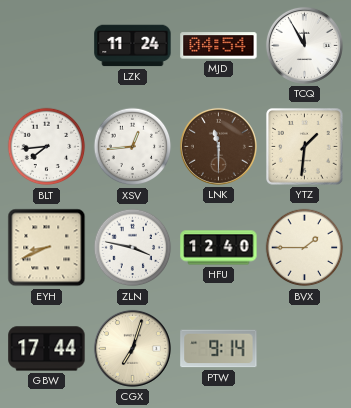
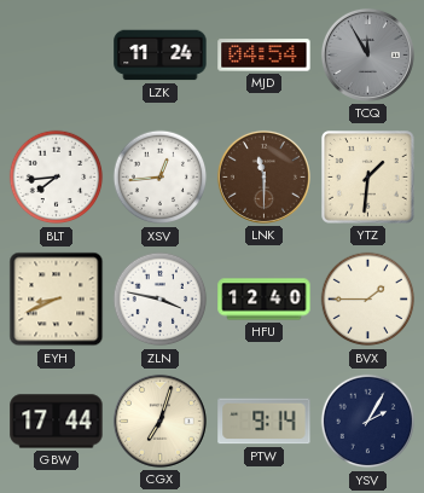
TCQ dial: white -> grey
YSV: none -> 2:05
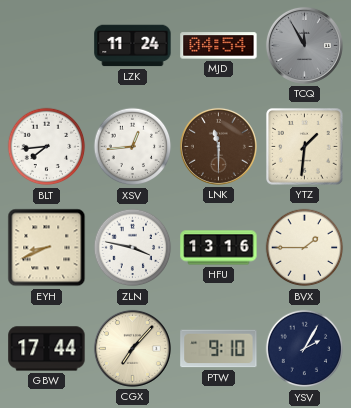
HFU: 12:40 -> 13:16
CGX: 7:03 -> 7:07
PTW: 9:14 -> 9:10
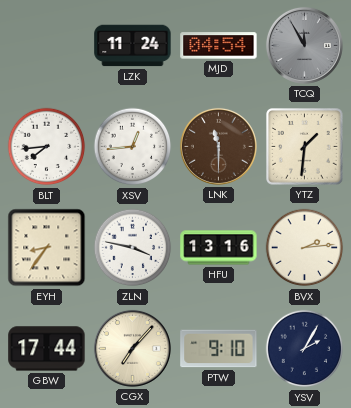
EYH: 8:41 -> 8:36
BVX: 1:45 -> 2:14
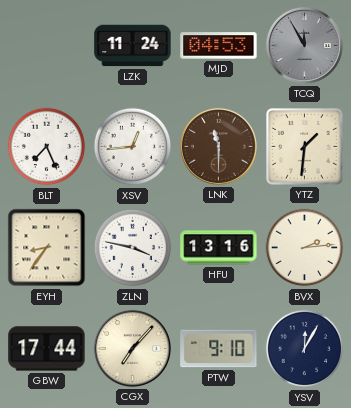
MJD: 04:54 -> 04:53
BLT: 7:44 -> 7:26
YSV: 2:05 -> 12:05
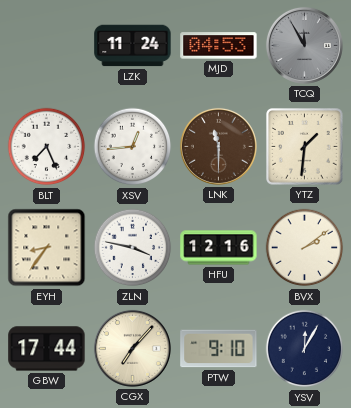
HFU: 13:16 -> 12:16
BVX: 2:14 -> 2:09
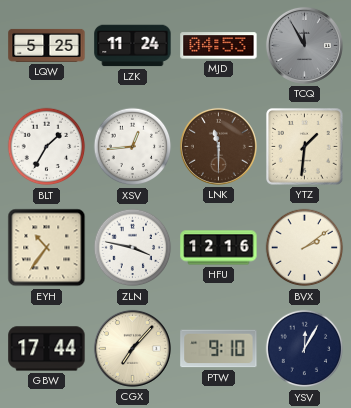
LQW: none -> 5:25
BLT: 7:26 -> 1:35
EYH: 8:36 -> 10:36
